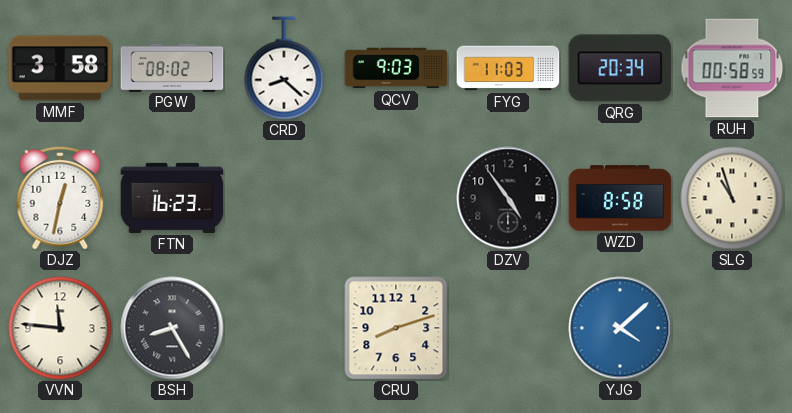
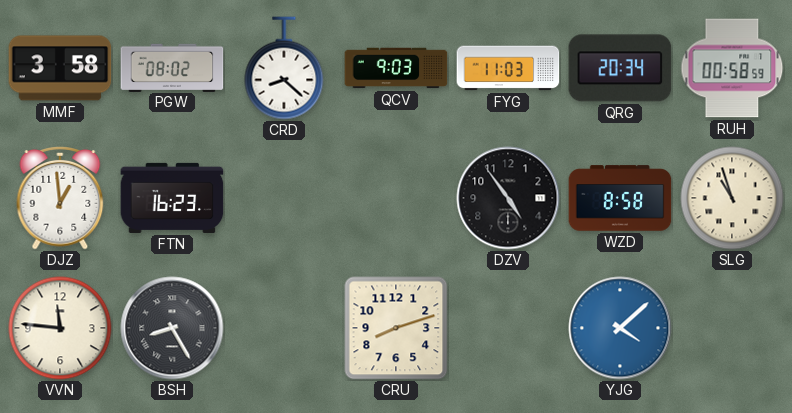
DJZ: 12:32 -> 12:59
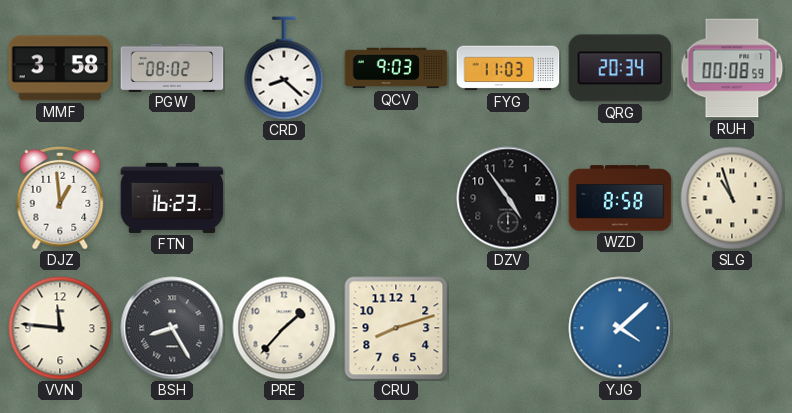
RUH: 00:58 -> 00:08
PRE: none -> 1:37
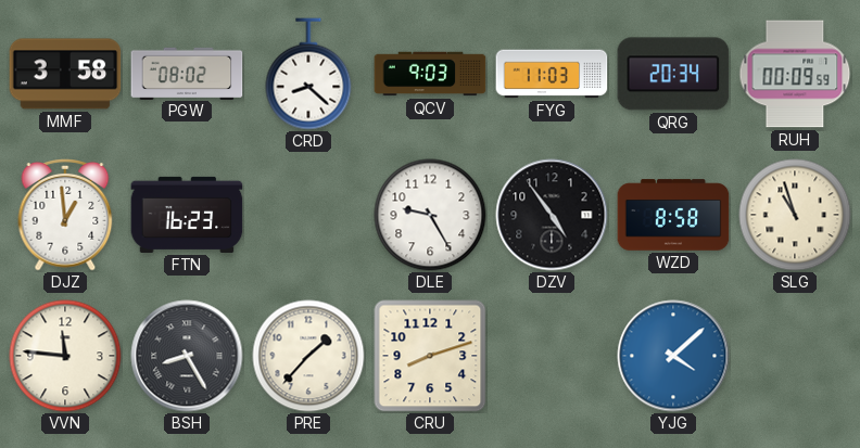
RUH: 00:08 -> 00:09
DLE: none -> 9:25
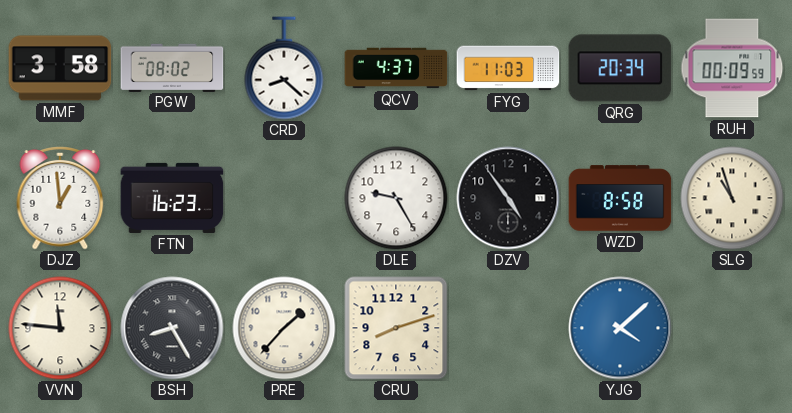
QCV: 9:03 -> 4:37
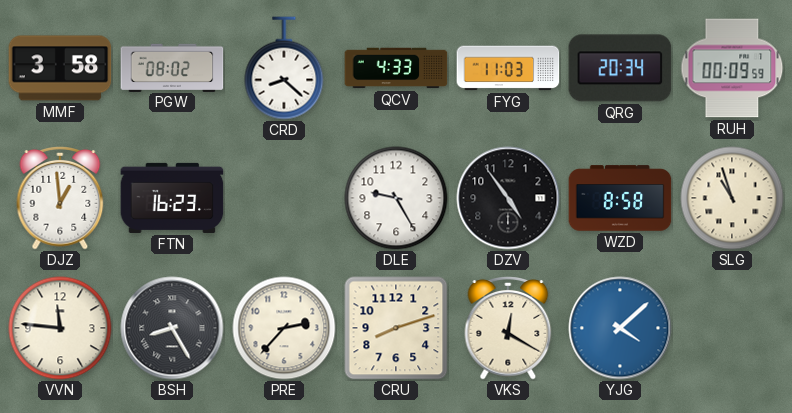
QCV: 4:37 -> 4:33
PRE: 1:37 -> 2:37
VKS: none -> 12:20
